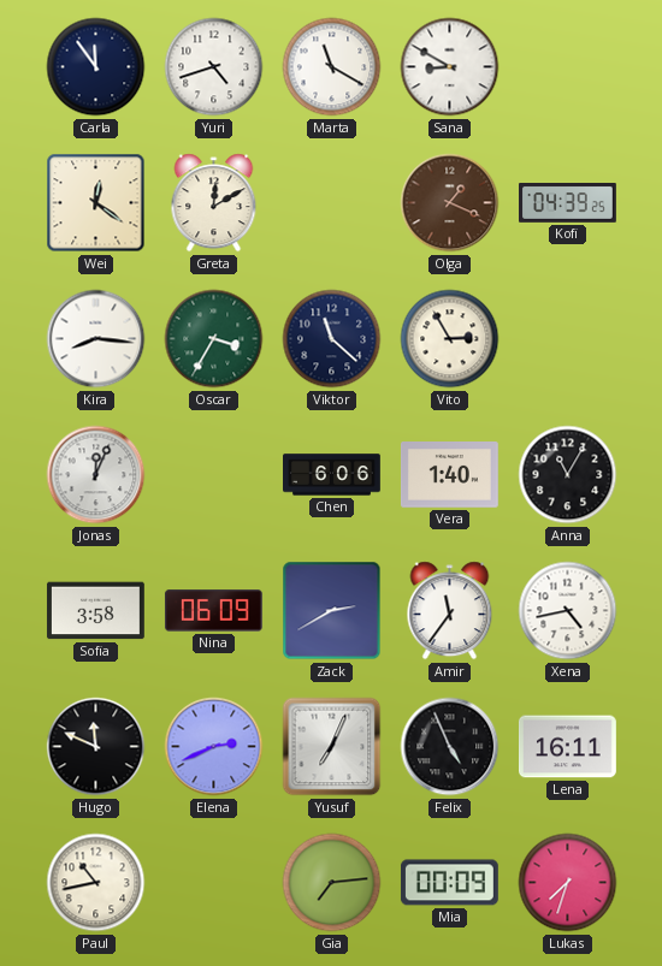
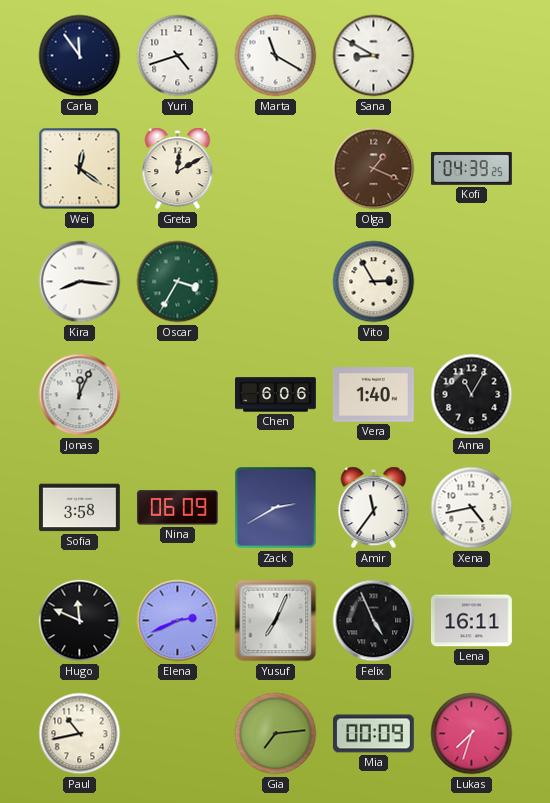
Viktor: 11:22 -> none
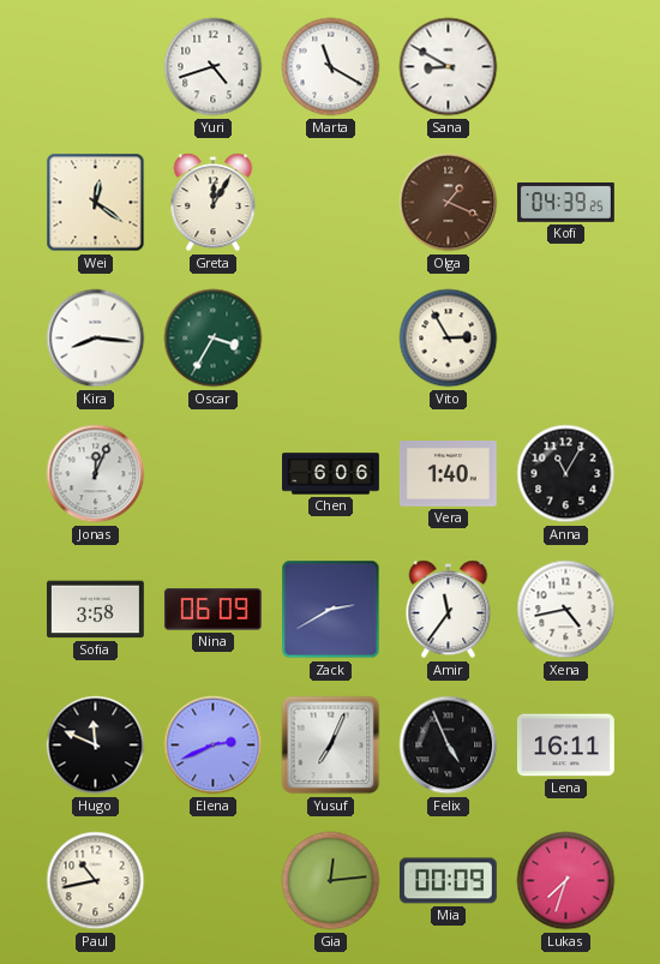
Carla: 11:54 -> none
Greta: 12:10 -> 12:05
Gia: 7:14 -> 12:14
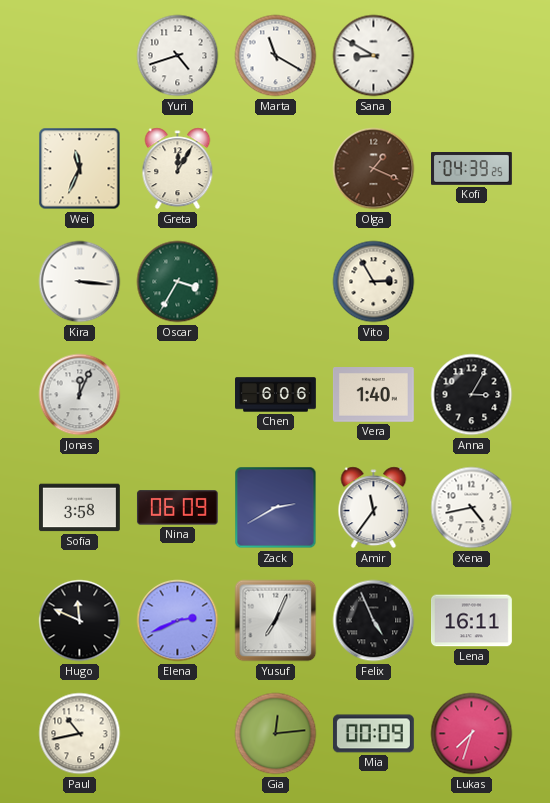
Wei: 12:21 -> 11:34
Kira: 8:16 -> 3:16
Anna: 11:05 -> 3:05
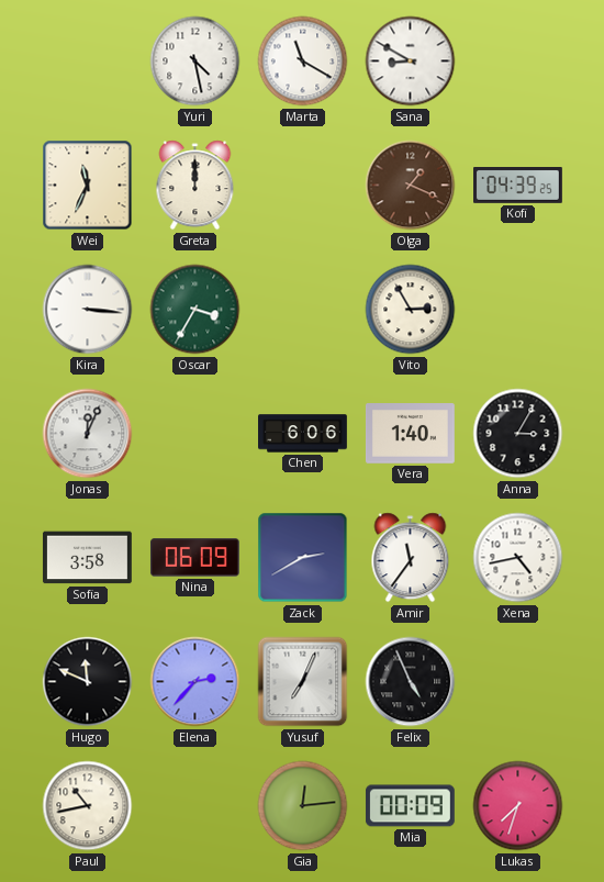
Yuri: 4:42 -> 4:28
Greta: 12:05 -> 12:00
Elena: 2:41 -> 2:37
Lena: 16:11 -> none
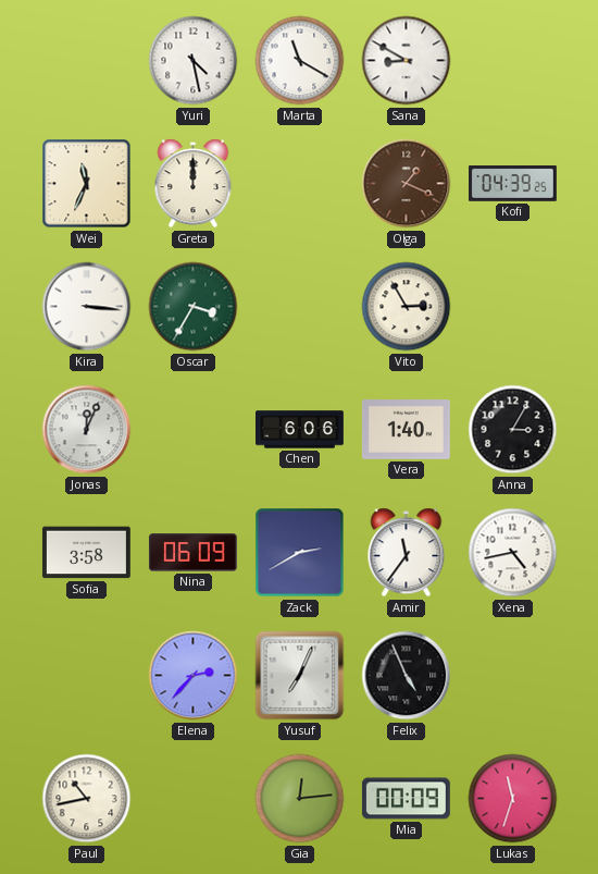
Hugo: 11:49 -> none
Lukas: 7:33 -> 11:33
